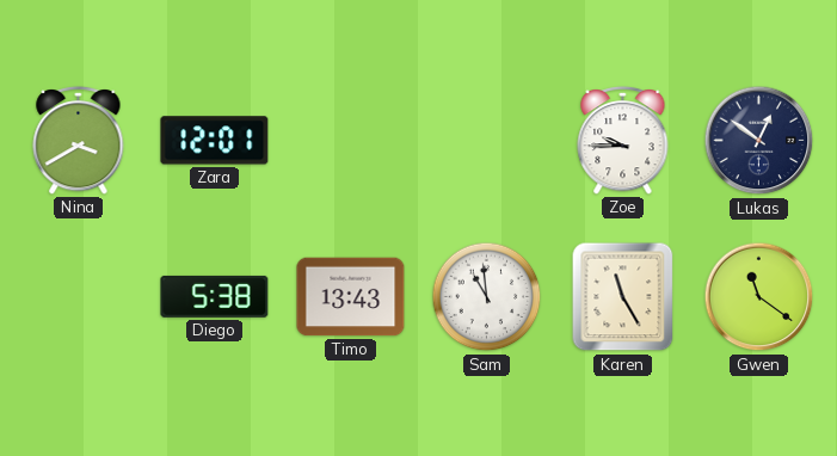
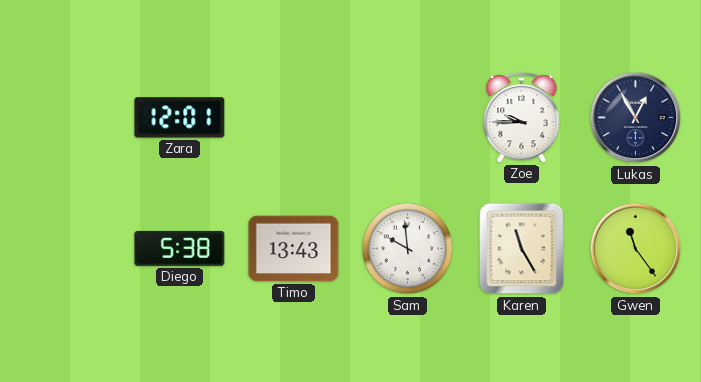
Nina: 3:40 -> none
Lukas: 12:51 -> 12:55
Sam: 10:59 -> 9:59
Gwen: 11:21 -> 11:24
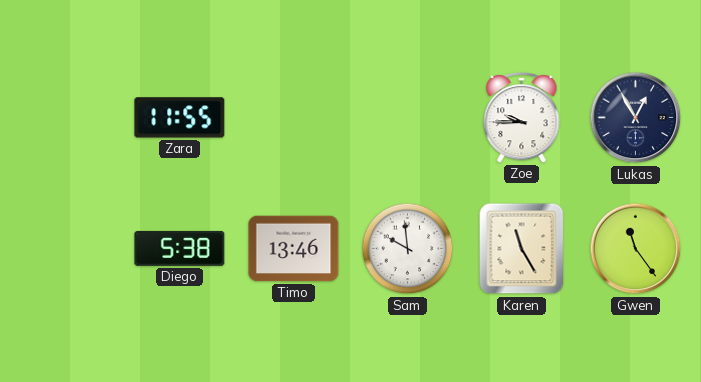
Zara: 12:01 -> 11:55
Timo: 13:43 -> 13:46
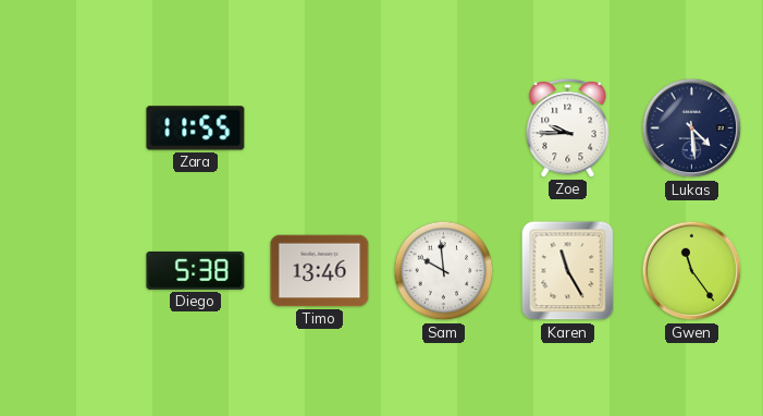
Lukas: 12:55 -> 4:29
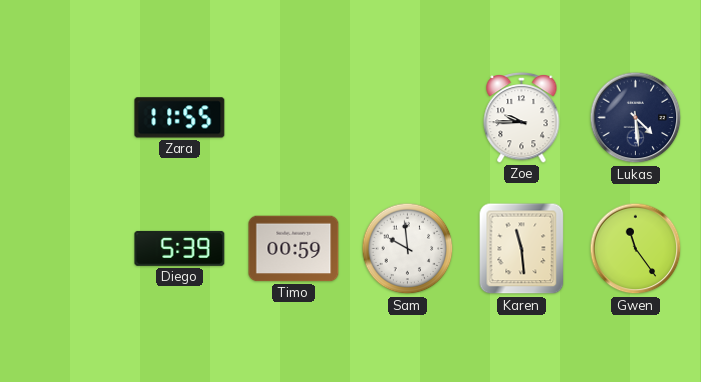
Diego: 5:38 -> 5:39
Timo: 13:46 -> 00:59
Karen: 11:25 -> 11:29
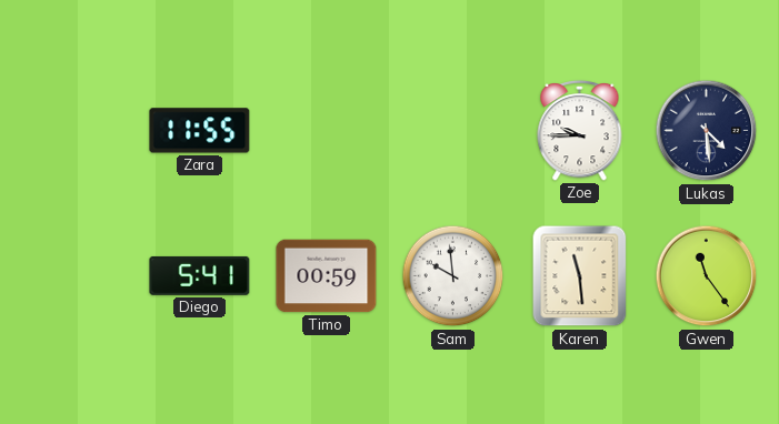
Diego: 5:39 -> 5:41
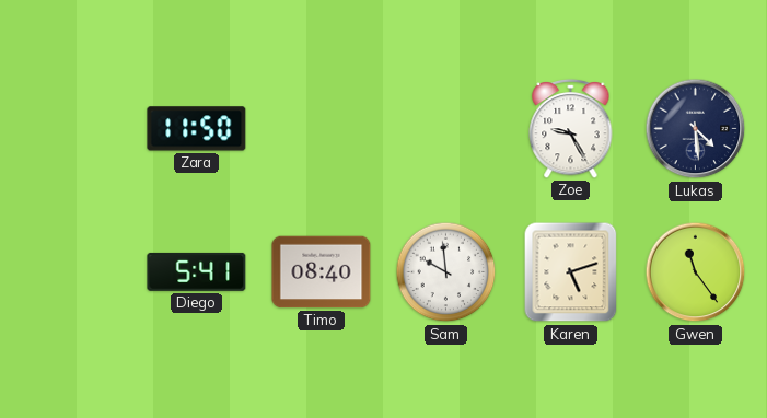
Zara: 11:55 -> 11:50
Zoe: 9:45 -> 9:25
Timo: 00:59 -> 08:40
Karen: 11:29 -> 5:12
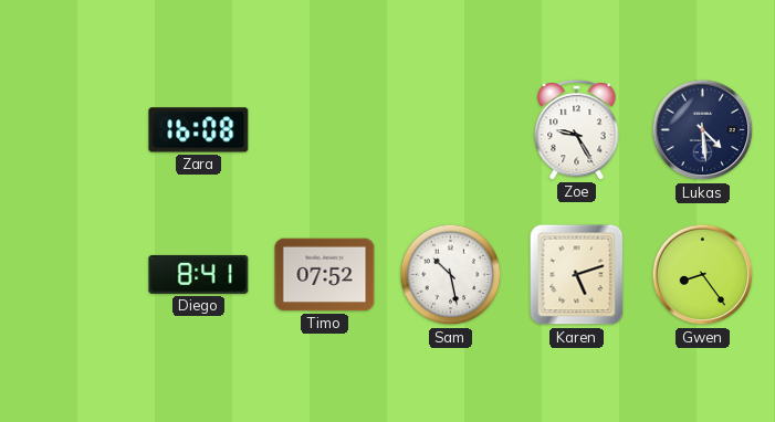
Zara: 11:50 -> 16:08
Diego: 5:41 -> 8:41
Timo: 08:40 -> 07:52
Sam: 9:59 -> 10:28
Gwen: 11:24 -> 8:24
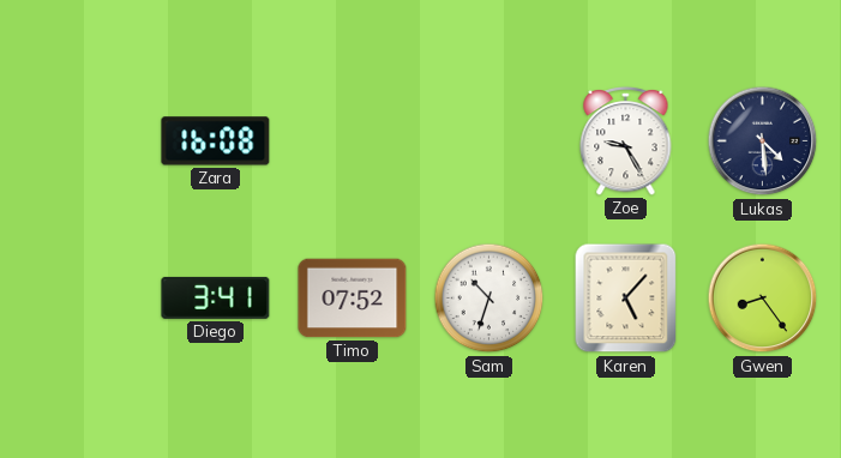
Diego: 8:41 -> 3:41
Sam: 10:28 -> 10:33
Karen: 5:12 -> 5:07
